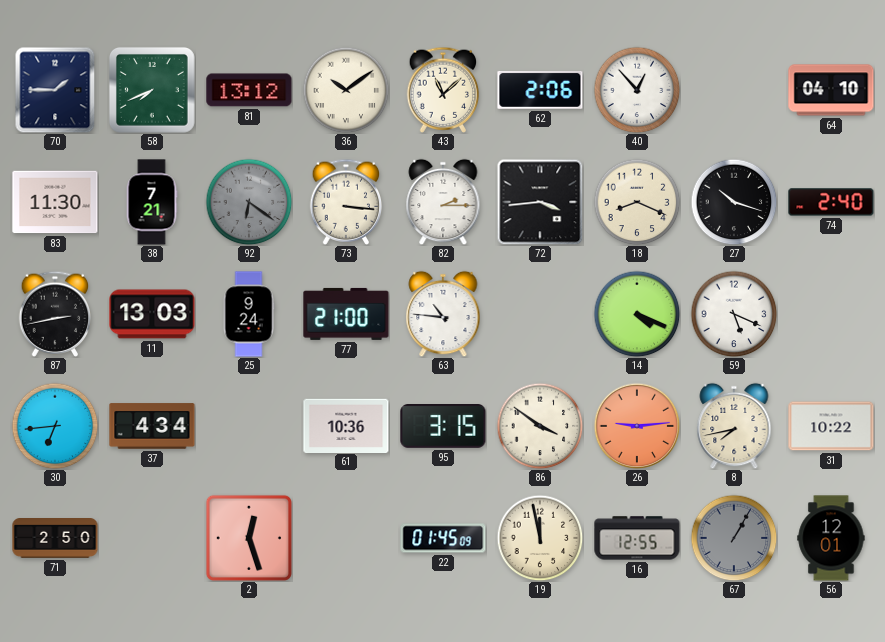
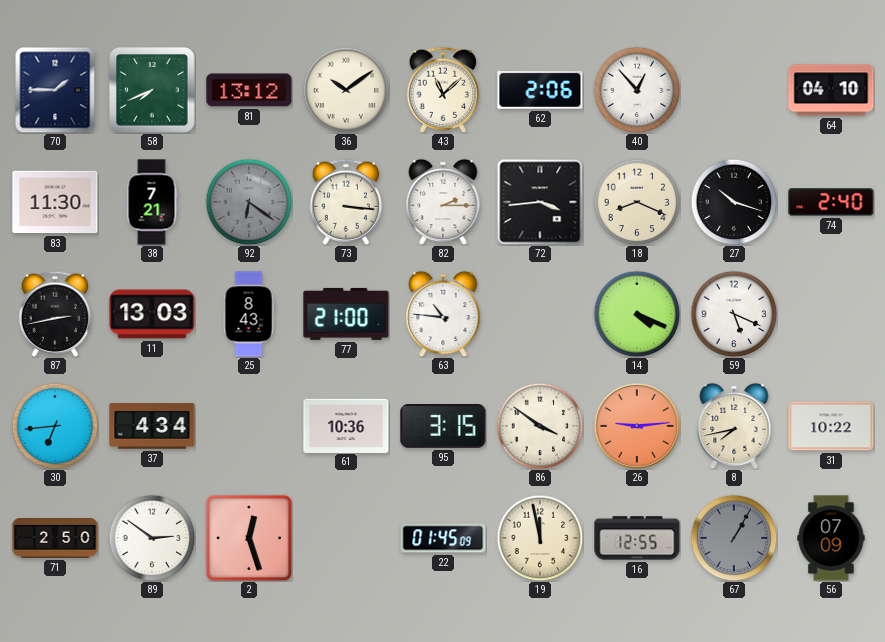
25: 9:24 -> 8:43
89: none -> 2:51
56: 12:01 -> 07:09
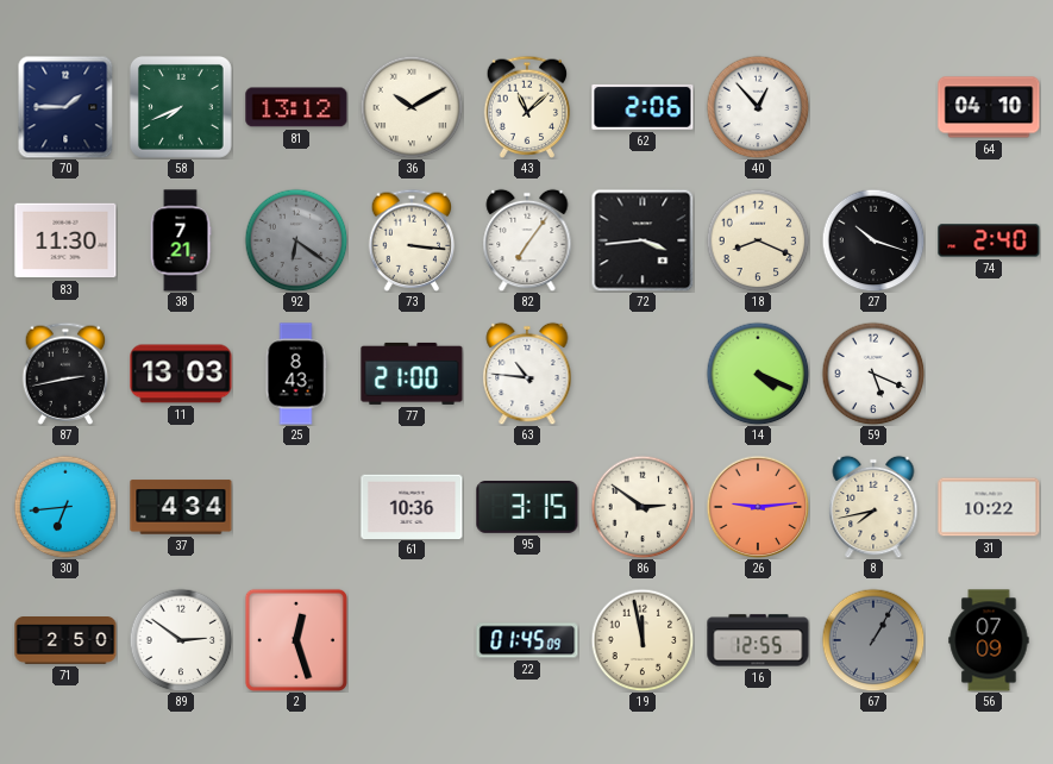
36: 10:09 -> 10:10
82: 2:15 -> 7:06
86: 3:51 -> 2:51
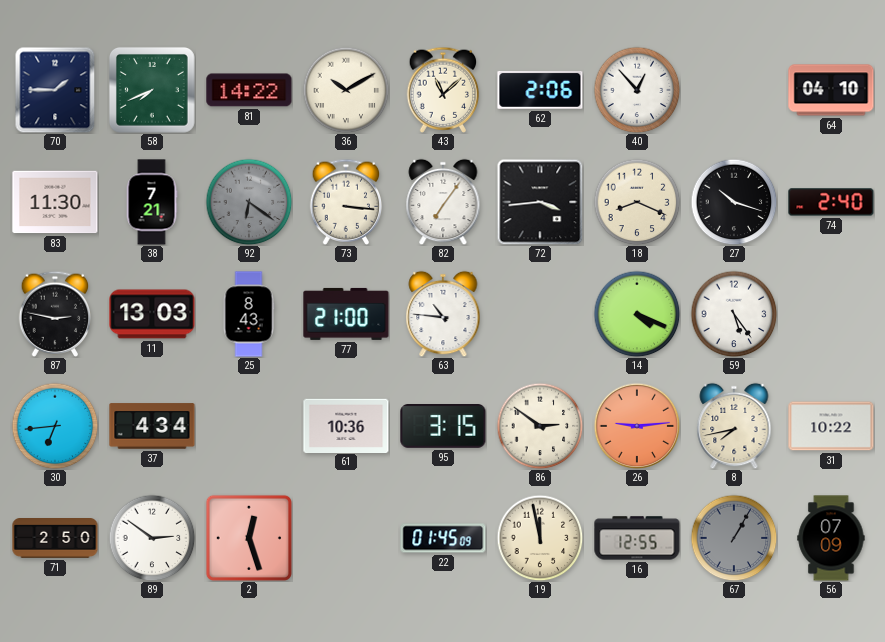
81: 13:12 -> 14:22
87: 2:43 -> 2:47
59: 5:19 -> 5:24
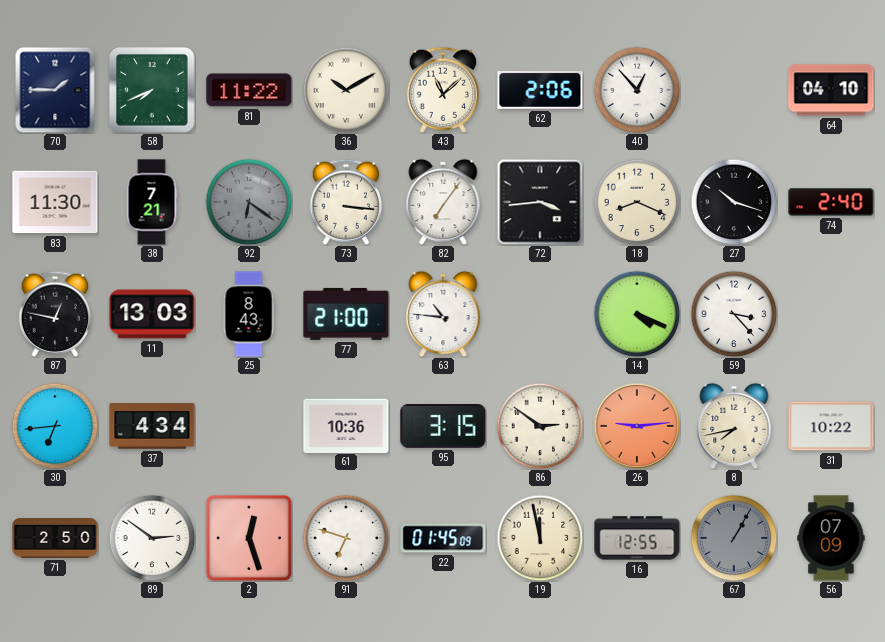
81: 14:22 -> 11:22
87: 2:47 -> 12:47
59: 5:24 -> 3:23
91: none -> 6:48
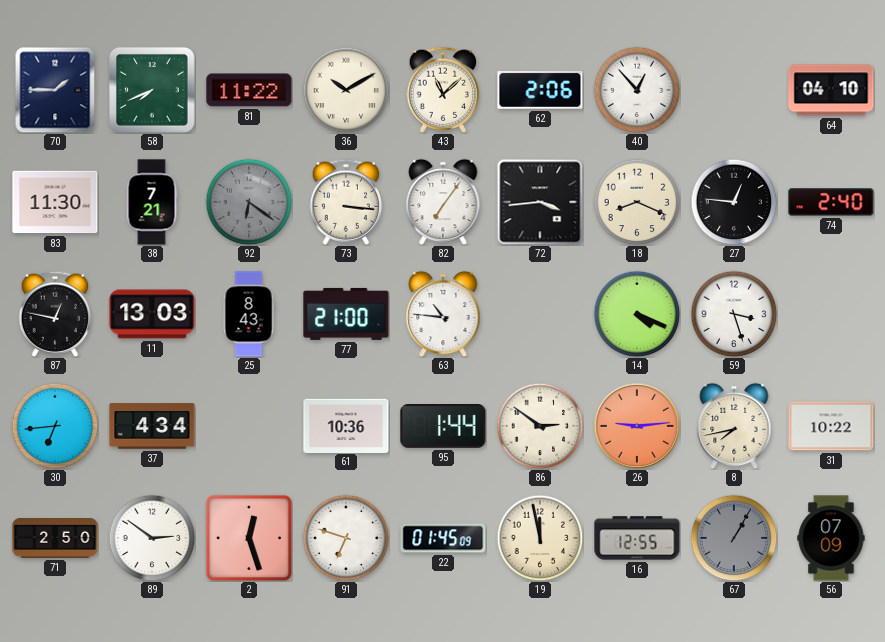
27: 10:18 -> 12:46
59: 3:23 -> 3:27
95: 3:15 -> 1:44
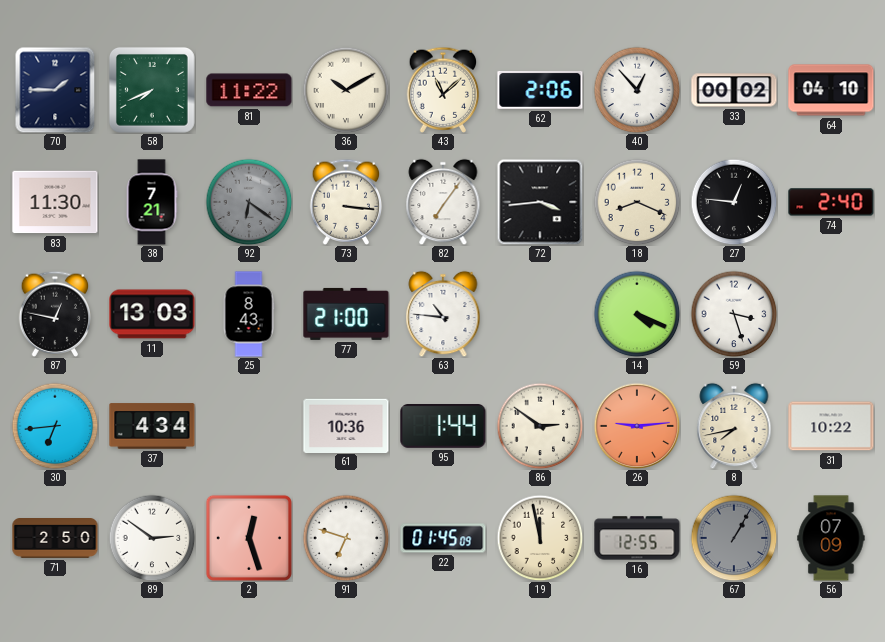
33: none -> 00:02
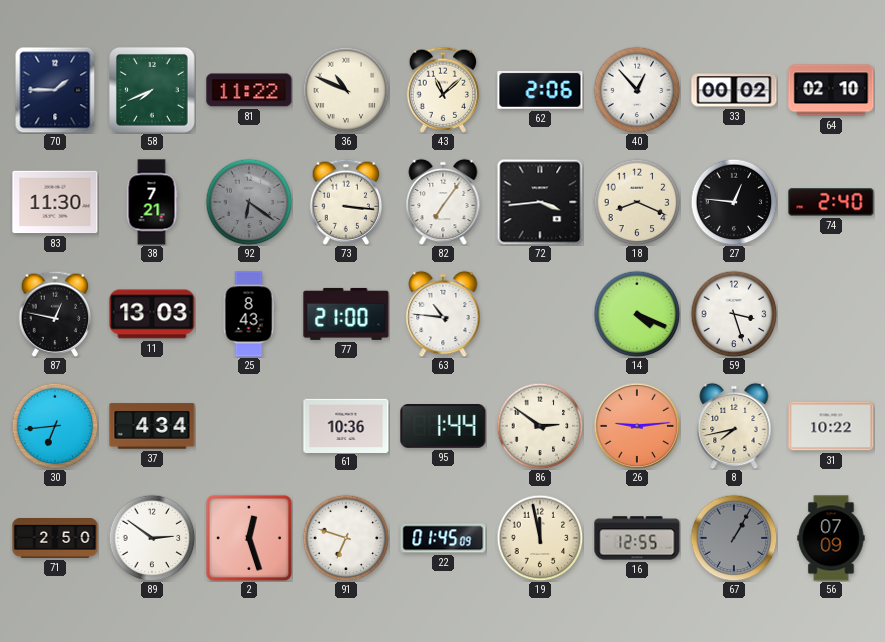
36: 10:10 -> 10:49
64: 04:10 -> 02:10
